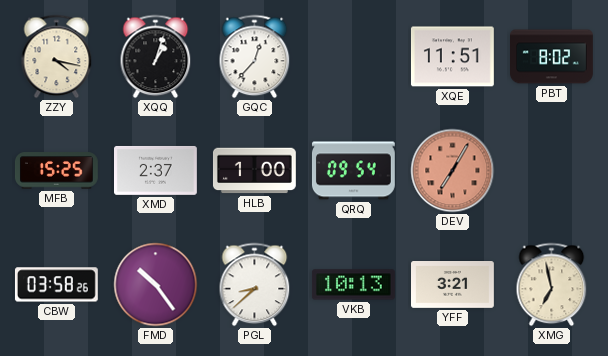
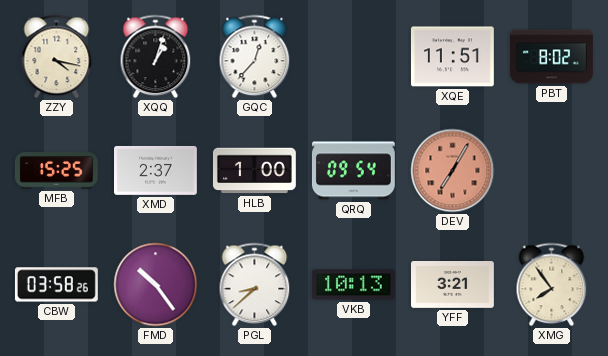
XMG: 6:58 -> 7:54
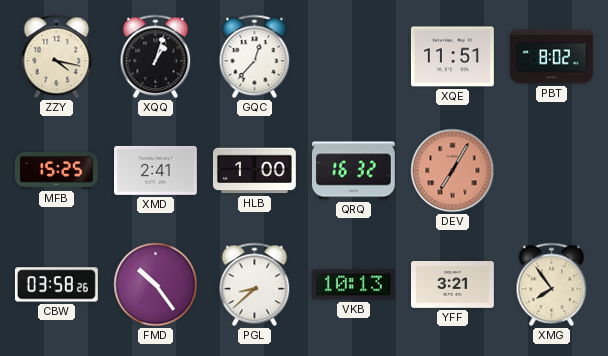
XMD: 2:37 -> 2:41
QRQ: 09:54 -> 16:32
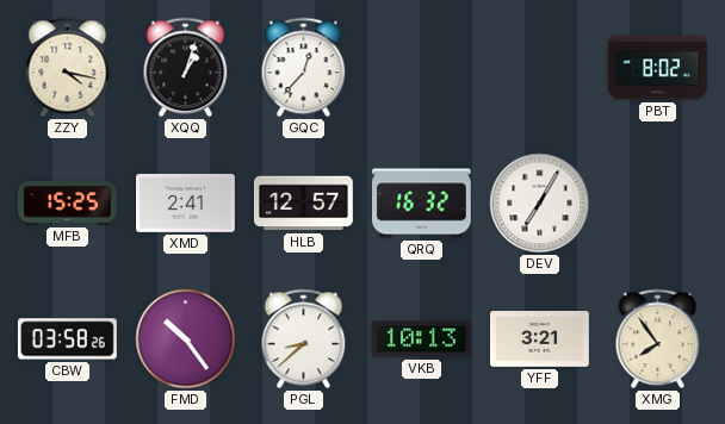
XQE: 11:51 -> none
HLB: 1:00 -> 12:57
DEV dial: salmon -> white
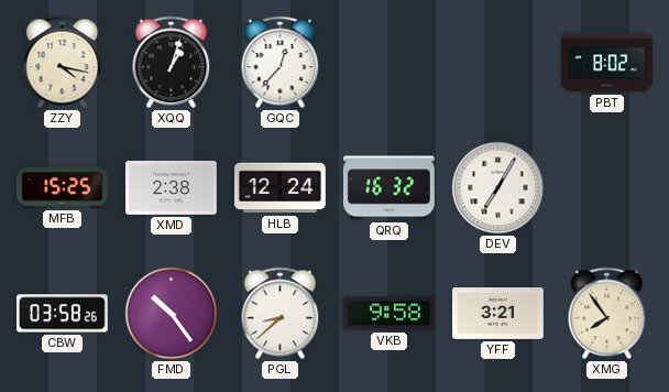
XMD: 2:41 -> 2:38
HLB: 12:57 -> 12:24
VKB: 10:13 -> 9:58
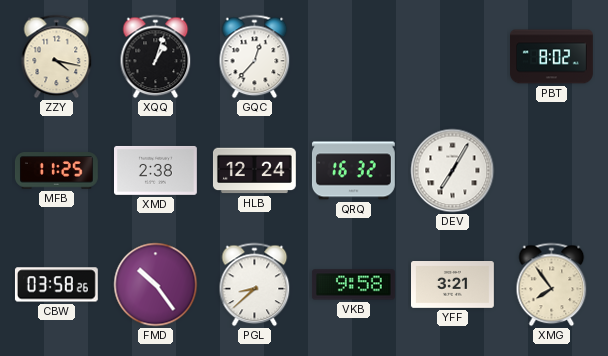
MFB: 15:25 -> 11:25
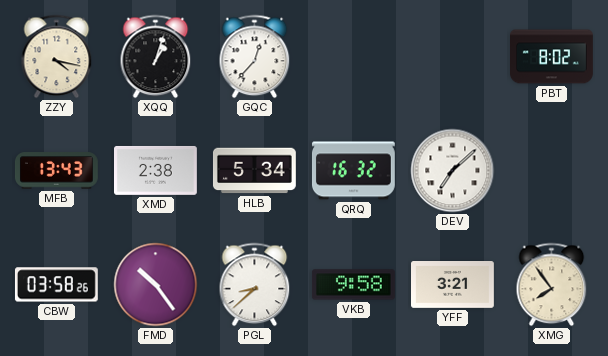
MFB: 11:25 -> 13:43
HLB: 12:24 -> 5:34
DEV: 7:05 -> 7:08
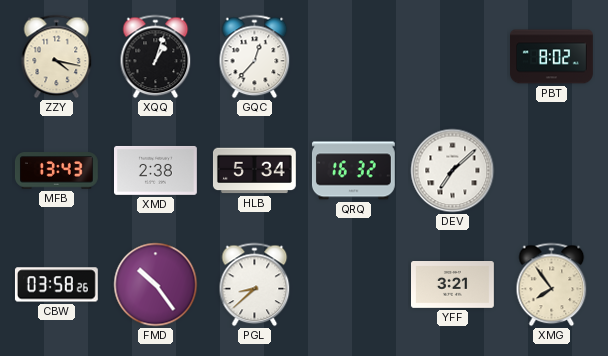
VKB: 9:58 -> none
